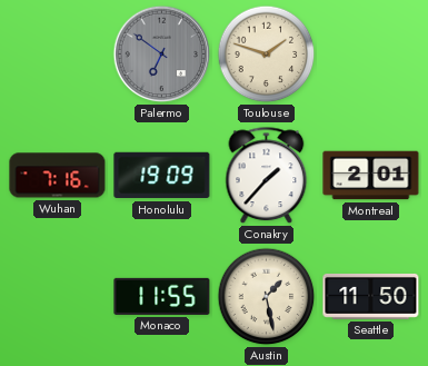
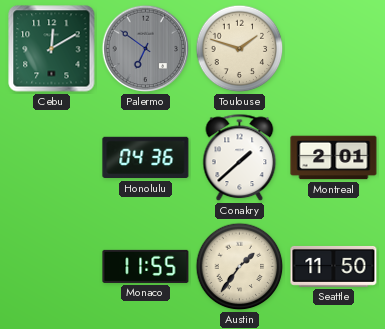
Cebu: none -> 12:10
Wuhan: 7:16 -> none
Honolulu: 19:09 -> 04:36
Conakry: 1:37 -> 1:38
Austin: 1:28 -> 1:36
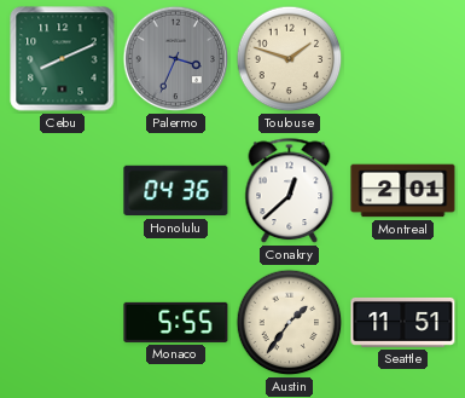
Cebu: 12:10 -> 8:11
Palermo: 6:51 -> 3:34
Conakry: 1:38 -> 12:38
Monaco: 11:55 -> 5:55
Seattle: 11:50 -> 11:51
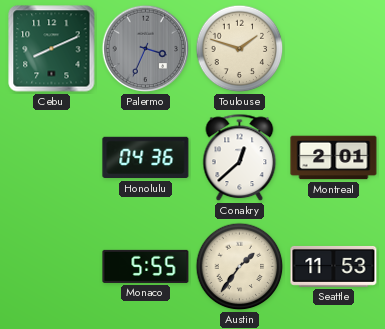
Seattle: 11:51 -> 11:53
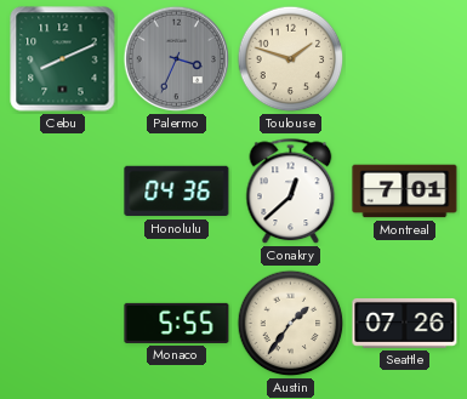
Montreal: 2:01 -> 7:01
Seattle: 11:53 -> 07:26
